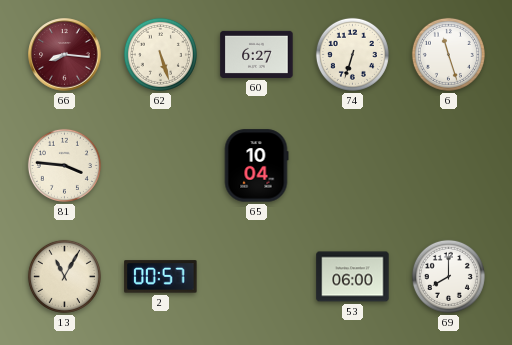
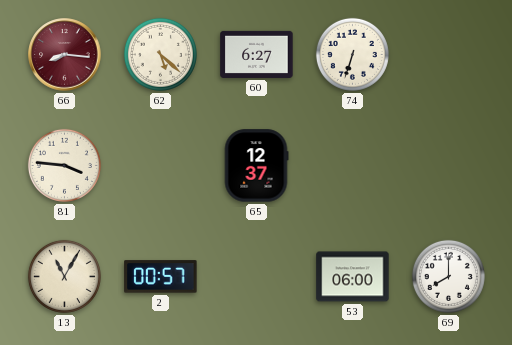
62: 5:27 -> 5:22
6: 11:27 -> none
65: 10:04 -> 12:37
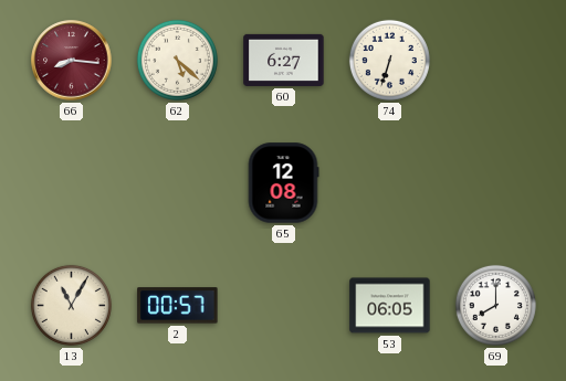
81: 3:46 -> none
65: 12:37 -> 12:08
53: 06:00 -> 06:05
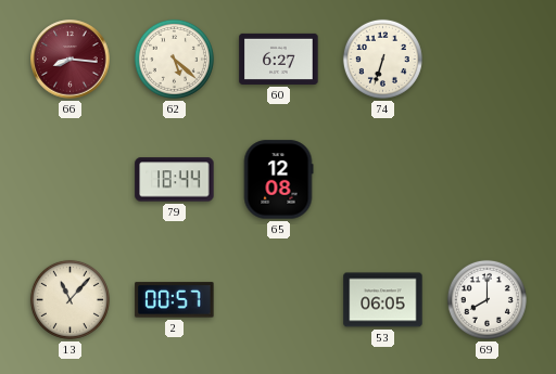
79: none -> 18:44
13: 11:05 -> 11:07
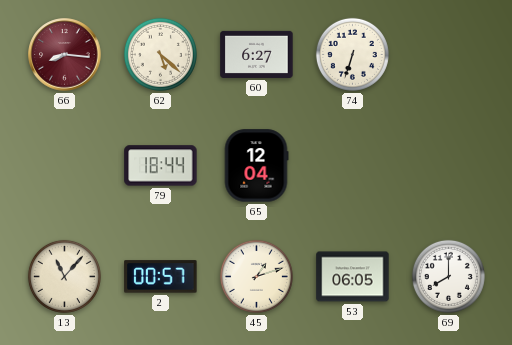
65: 12:08 -> 12:04
45: none -> 1:12
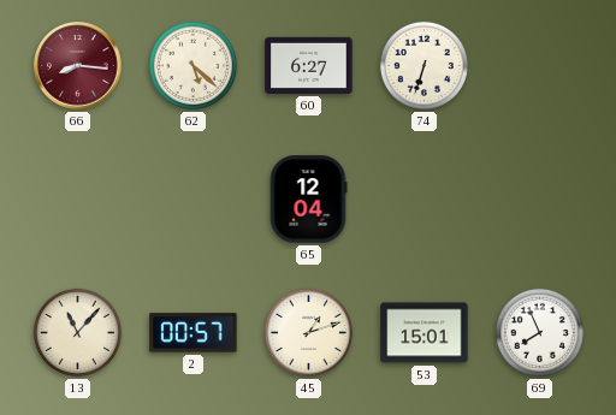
79: 18:44 -> none
53: 06:05 -> 15:01
69: 8:00 -> 7:56
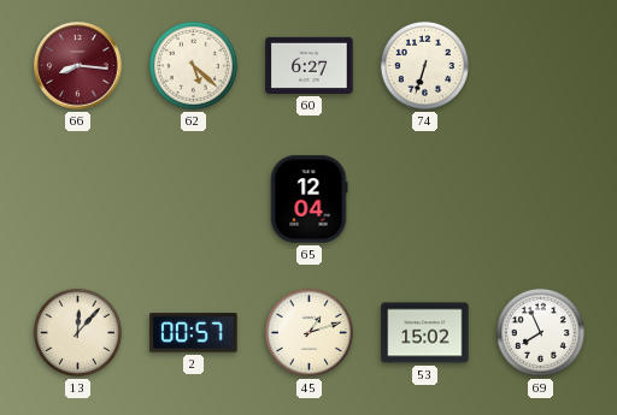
13: 11:07 -> 12:07
53: 15:01 -> 15:02
